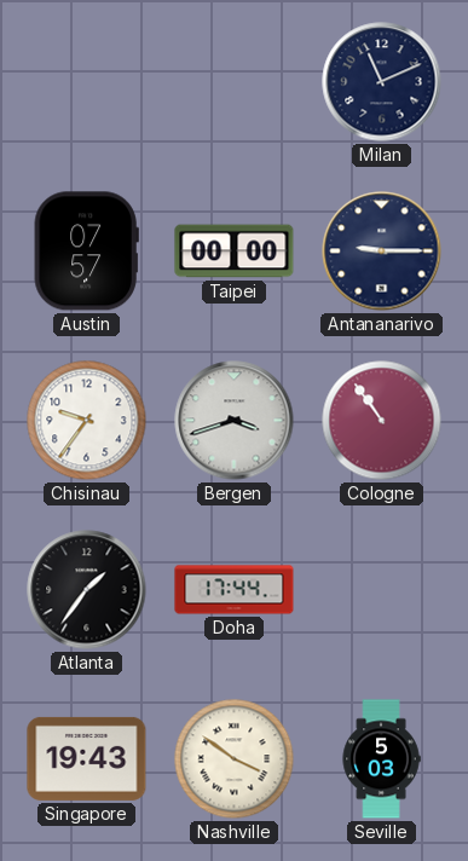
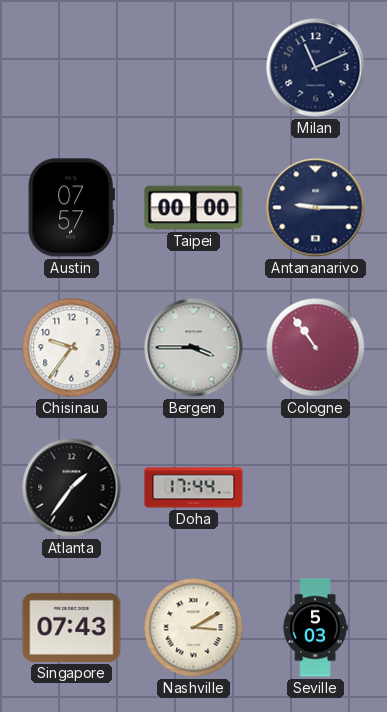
Bergen: 3:42 -> 3:45
Singapore: 19:43 -> 07:43
Nashville: 3:51 -> 3:10
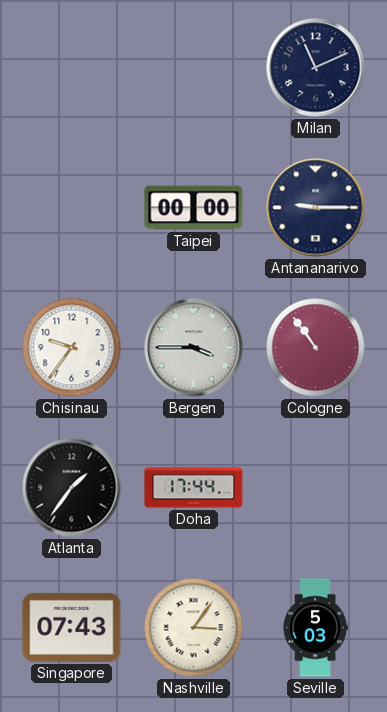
Austin: 07:57 -> none
Nashville: 3:10 -> 3:06
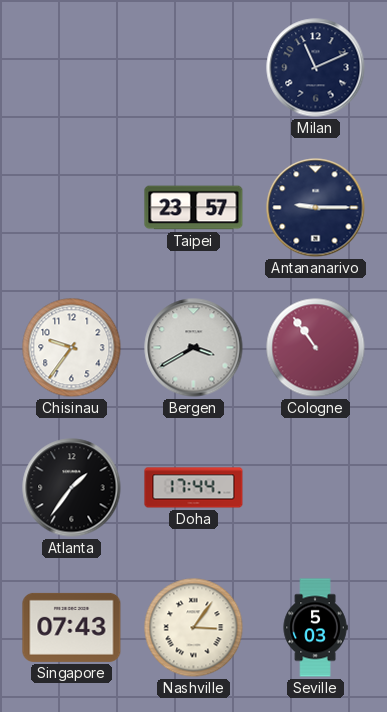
Taipei: 00:00 -> 23:57
Bergen: 3:45 -> 3:40
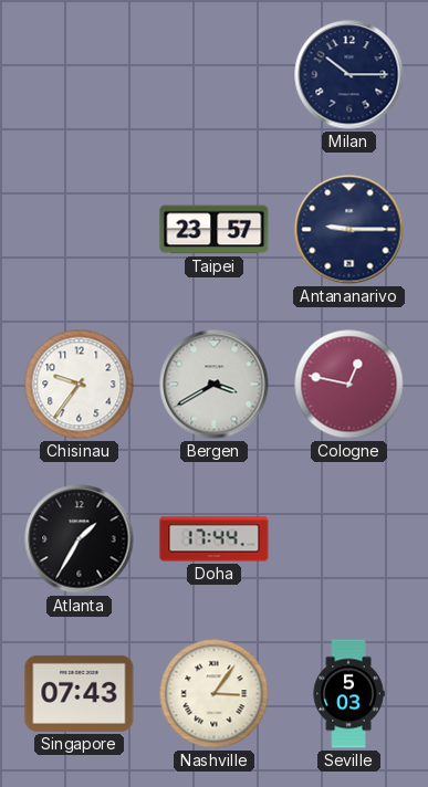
Milan: 11:11 -> 10:15
Cologne: 10:54 -> 12:47
Atlanta: 1:36 -> 1:35
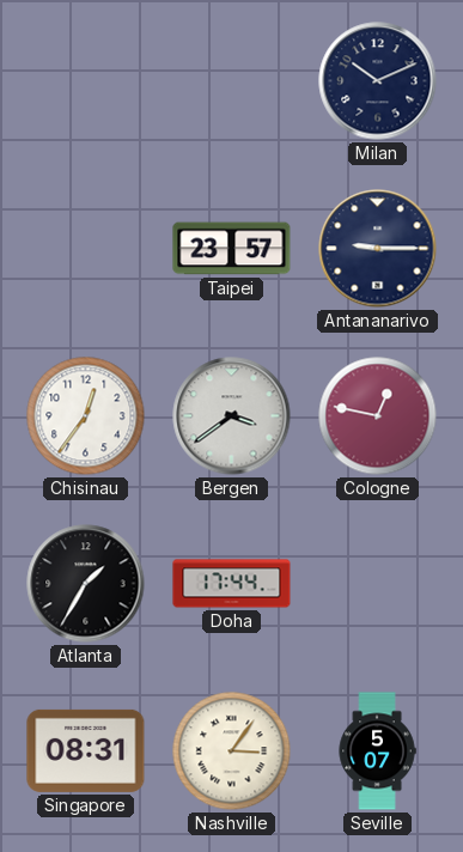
Milan: 10:15 -> 10:11
Chisinau: 9:36 -> 12:36
Bergen: 3:40 -> 3:39
Singapore: 07:43 -> 08:31
Seville: 5:03 -> 5:07
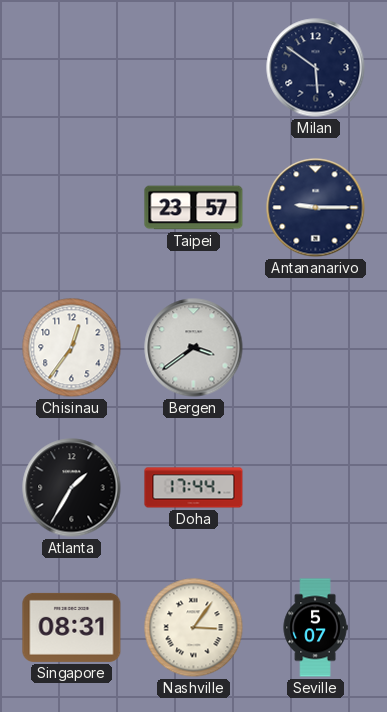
Milan: 10:11 -> 5:51
Cologne: 12:47 -> none
